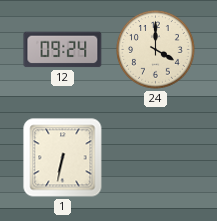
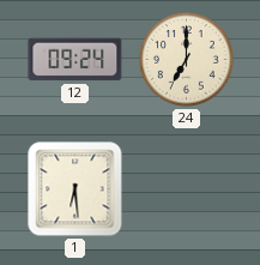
24: 4:00 -> 7:00
1: 6:32 -> 6:29
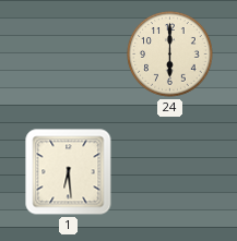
12: 09:24 -> none
24: 7:00 -> 6:00
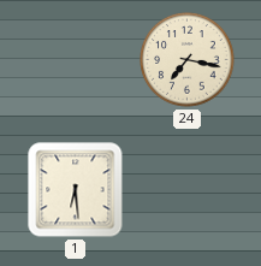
24: 6:00 -> 7:17
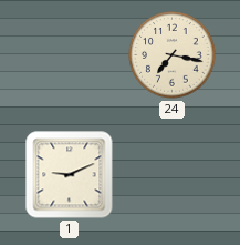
1: 6:29 -> 9:11
